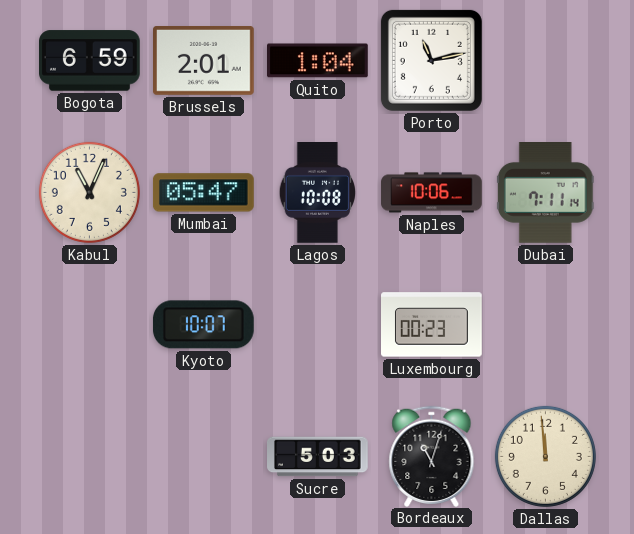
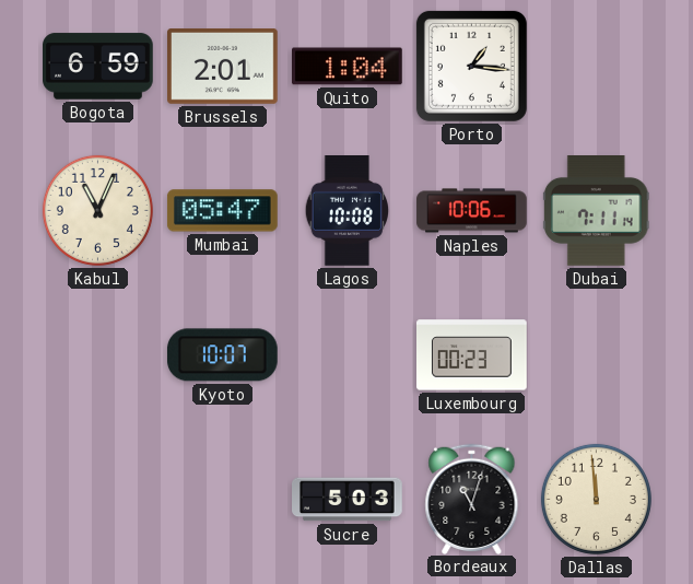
Porto: 11:13 -> 1:16
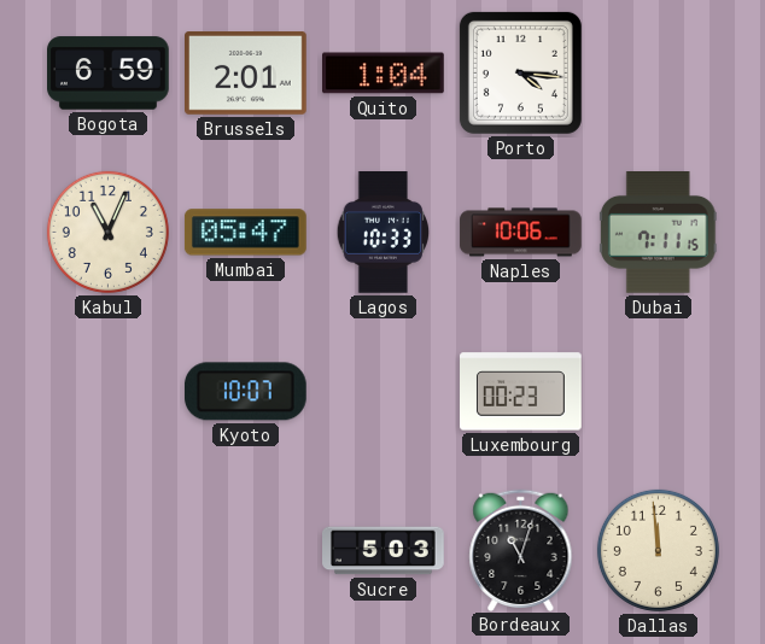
Porto: 1:16 -> 4:16
Lagos: 10:08 -> 10:33
Dubai: 7:11:14 -> 7:11:15
